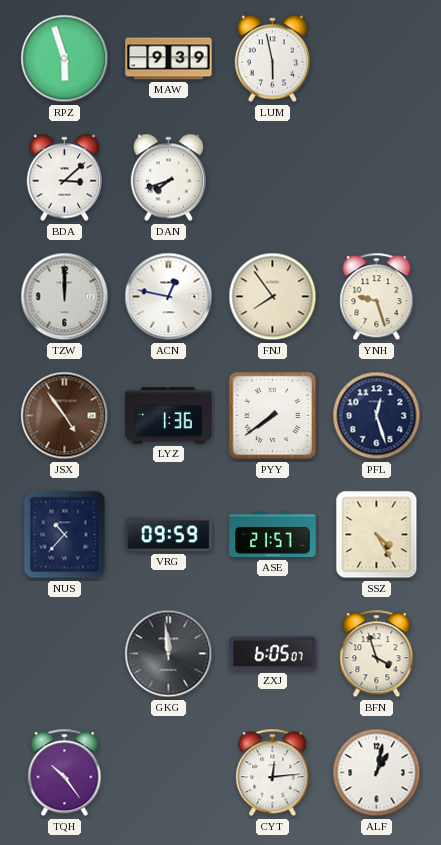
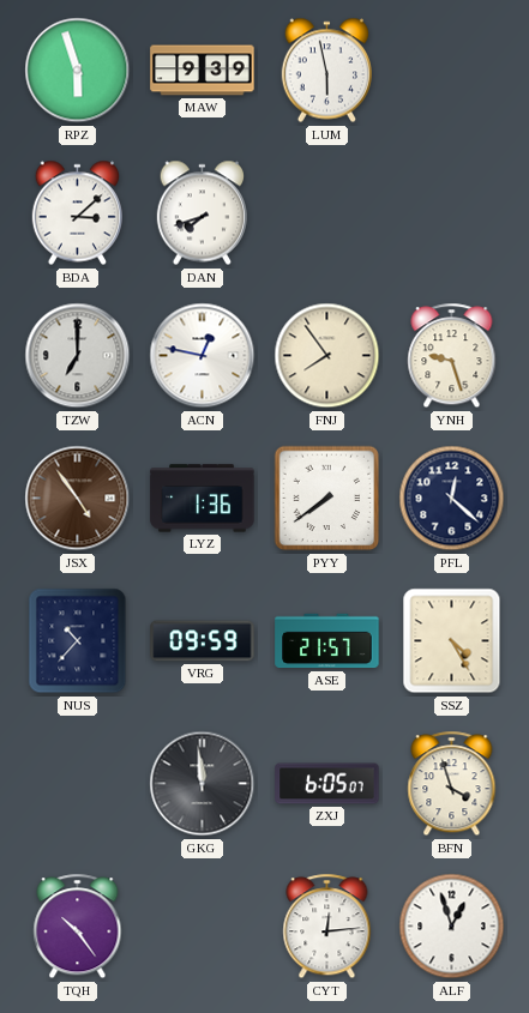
TZW: 12:00 -> 7:00
PFL: 12:27 -> 12:22
ALF: 1:02 -> 12:57
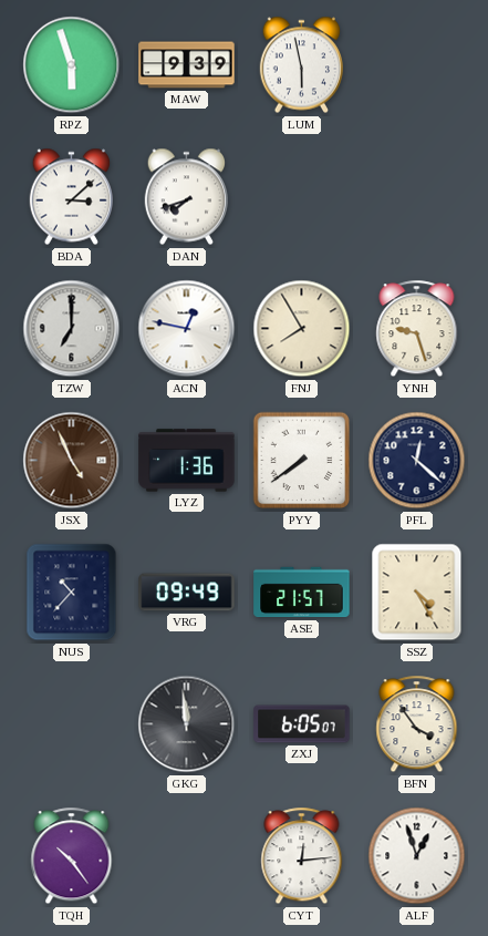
FNJ: 7:54 -> 7:55
JSX: 4:54 -> 4:56
VRG: 09:59 -> 09:49
BFN: 3:57 -> 3:54
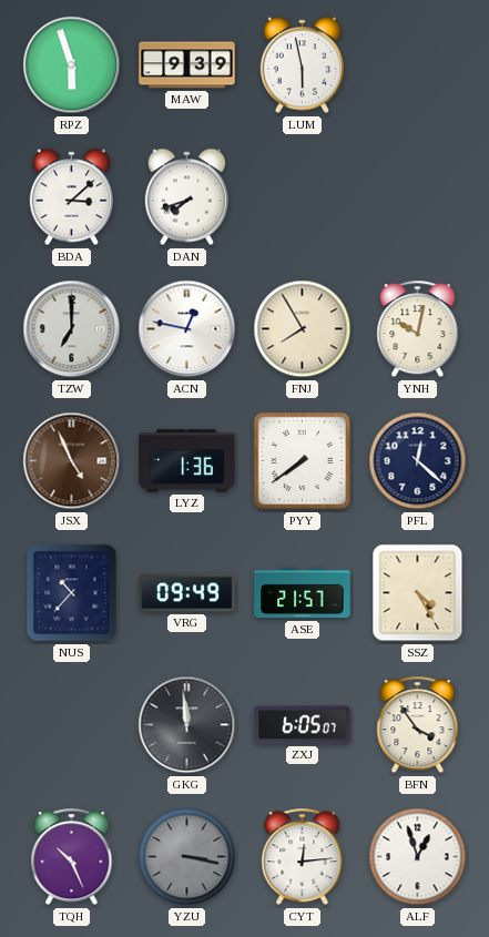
YNH: 9:27 -> 10:02
TQH: 10:24 -> 10:26
YZU: none -> 3:17
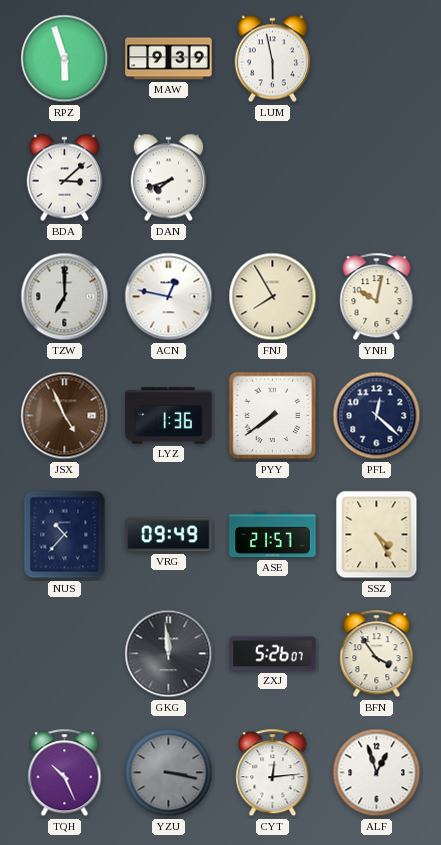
ZXJ: 6:05 -> 5:26
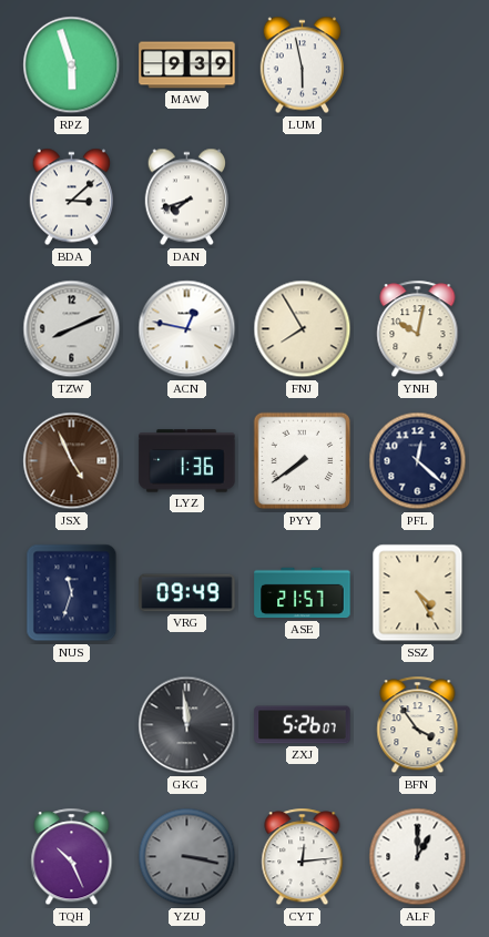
TZW: 7:00 -> 8:11
NUS: 10:37 -> 11:33
ALF: 12:57 -> 1:00
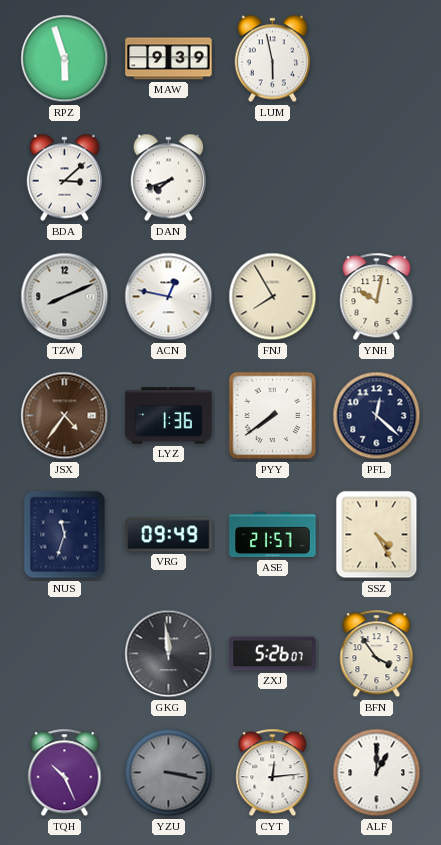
JSX: 4:56 -> 4:36
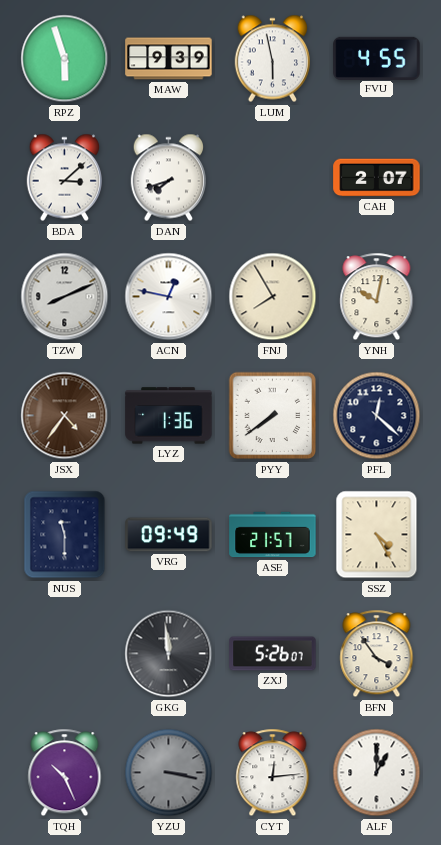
FVU: none -> 4:55
CAH: none -> 2:07
NUS: 11:33 -> 11:30
